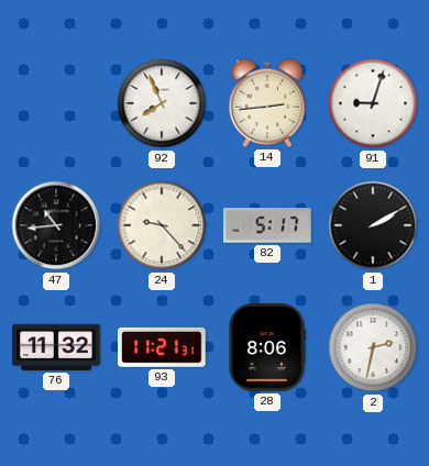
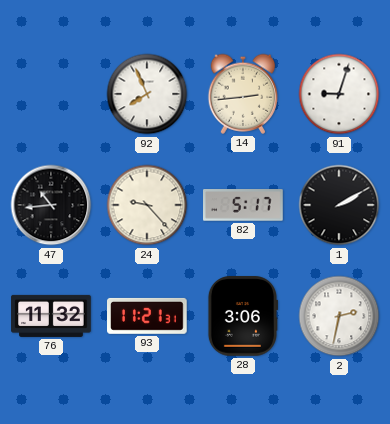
28: 8:06 -> 3:06
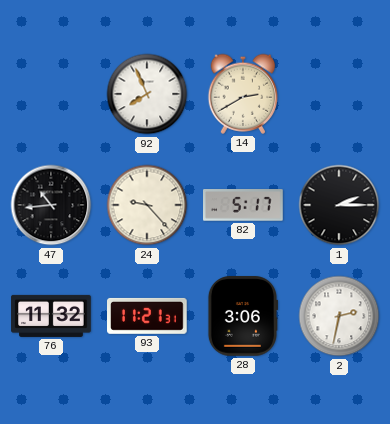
14: 2:44 -> 2:40
91: 9:03 -> none
1: 2:10 -> 2:15
